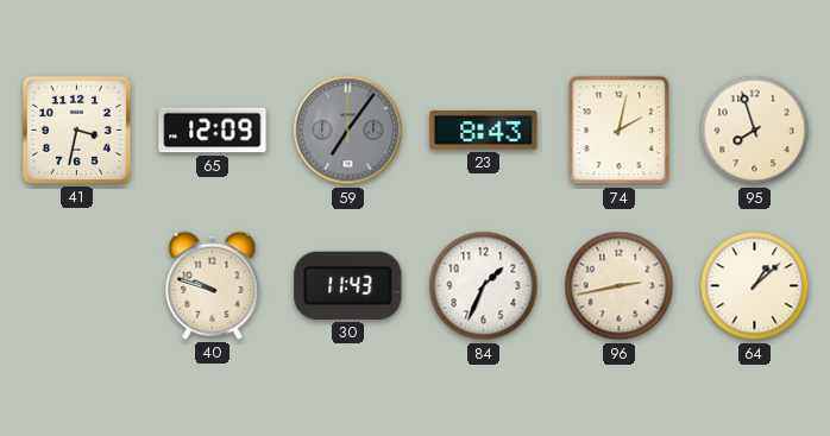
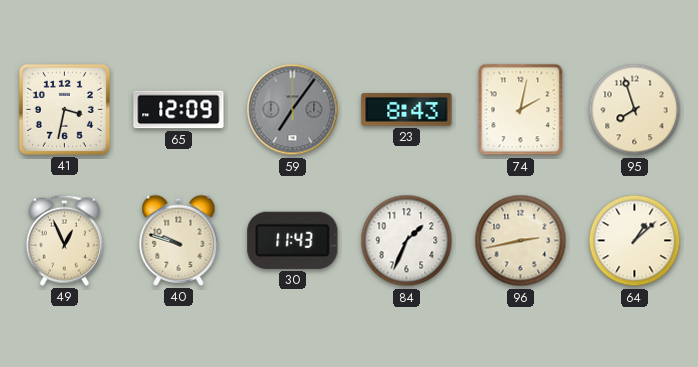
49: none -> 12:56
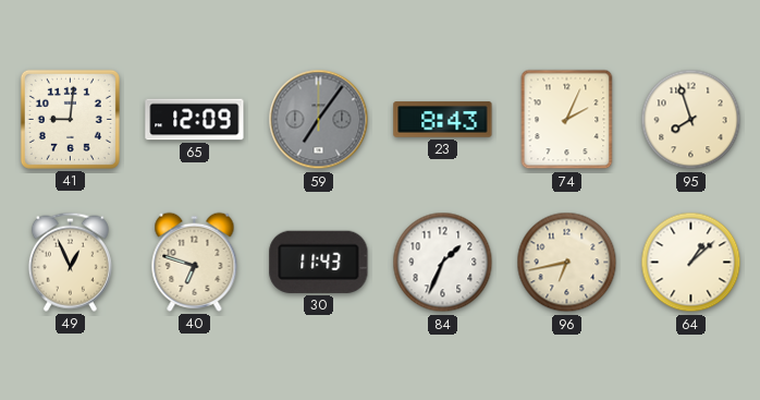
41: 3:32 -> 9:01
74: 2:02 -> 2:04
40: 9:48 -> 6:48
96: 2:43 -> 6:43
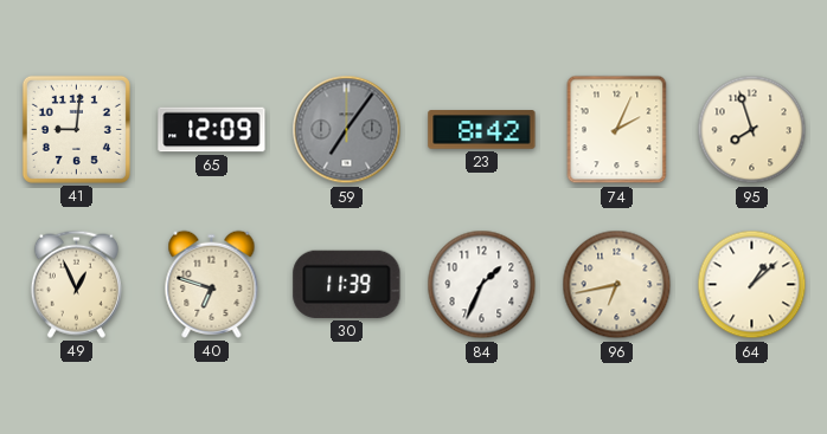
23: 8:43 -> 8:42
30: 11:43 -> 11:39
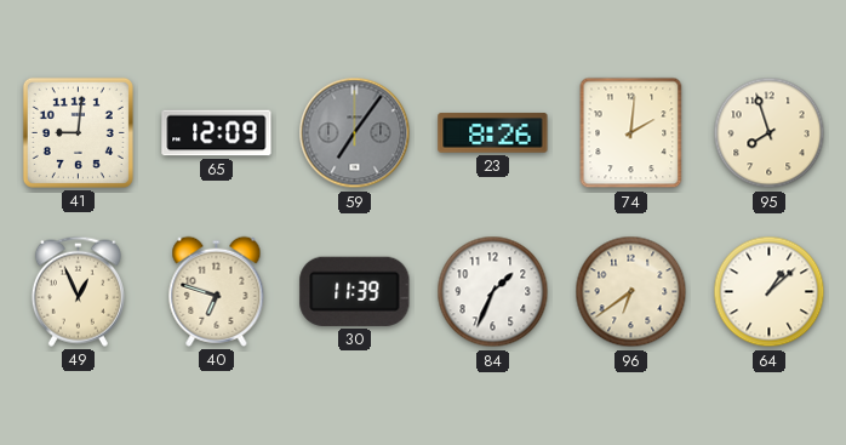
23: 8:42 -> 8:26
74: 2:04 -> 2:01
96: 6:43 -> 6:39
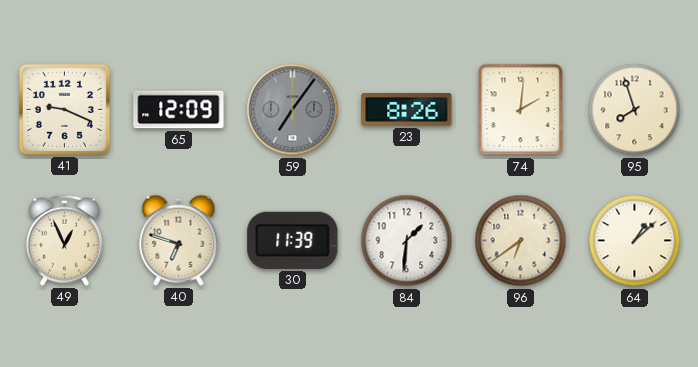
41: 9:01 -> 9:19
84: 1:34 -> 1:31
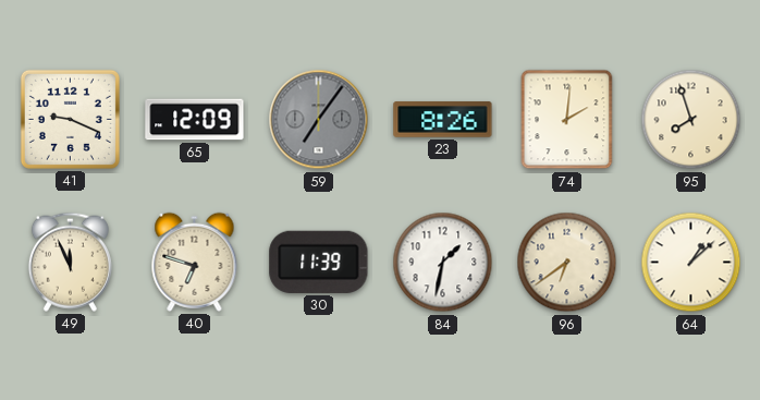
49: 12:56 -> 11:56
84: 1:31 -> 1:32
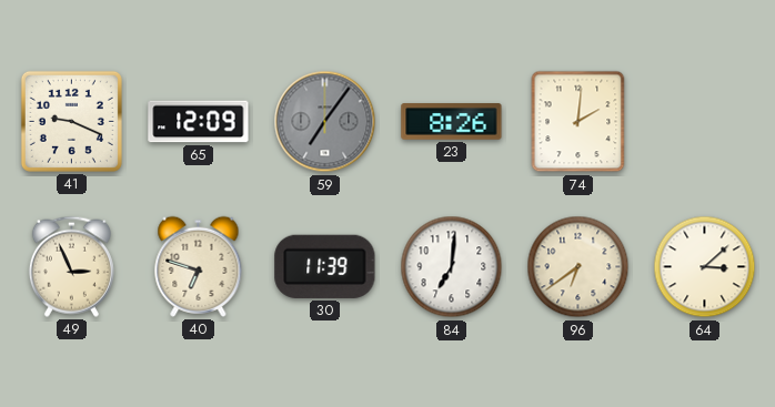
95: 7:57 -> none
49: 11:56 -> 2:56
84: 1:32 -> 7:01
64: 1:08 -> 3:08
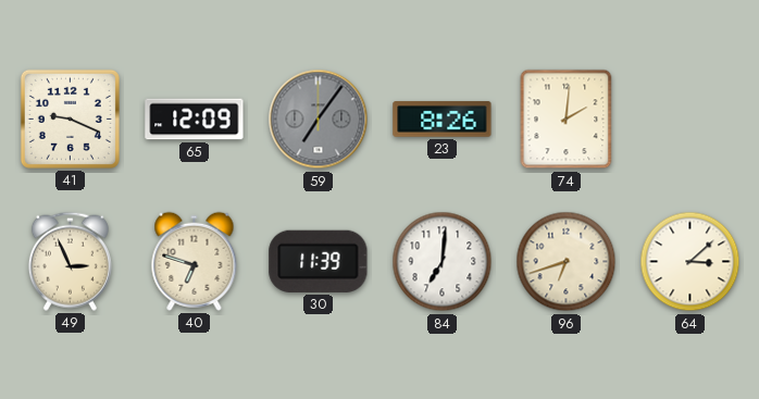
96: 6:39 -> 6:42
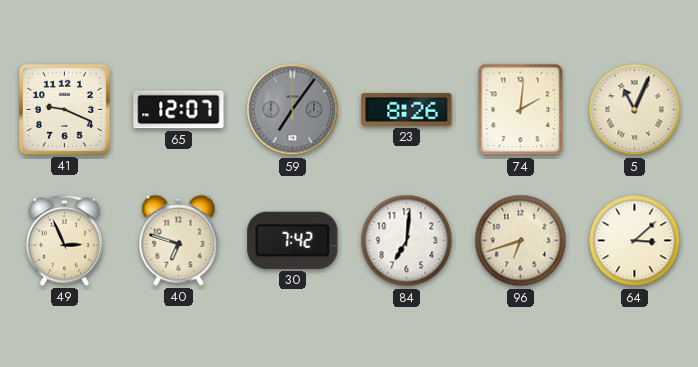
65: 12:09 -> 12:07
5: none -> 11:04
30: 11:39 -> 7:42
